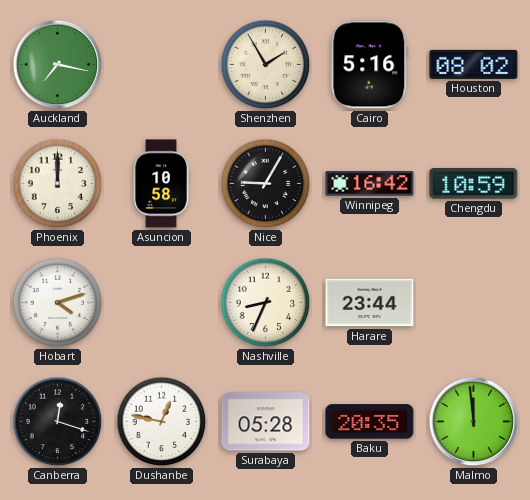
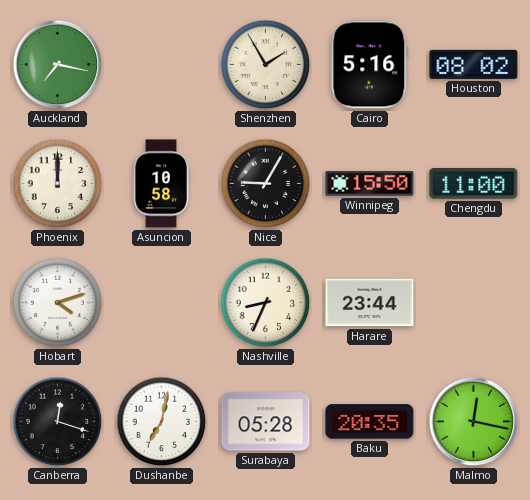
Winnipeg: 16:42 -> 15:50
Chengdu: 10:59 -> 11:00
Dushanbe: 12:47 -> 7:02
Malmo: 11:59 -> 12:17
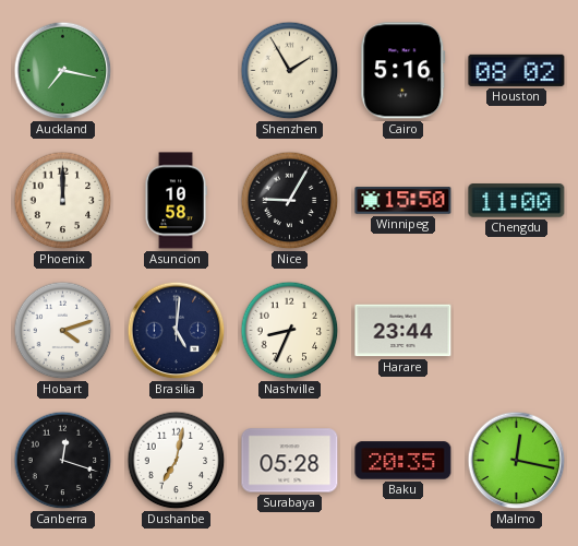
Brasilia: none -> 5:01
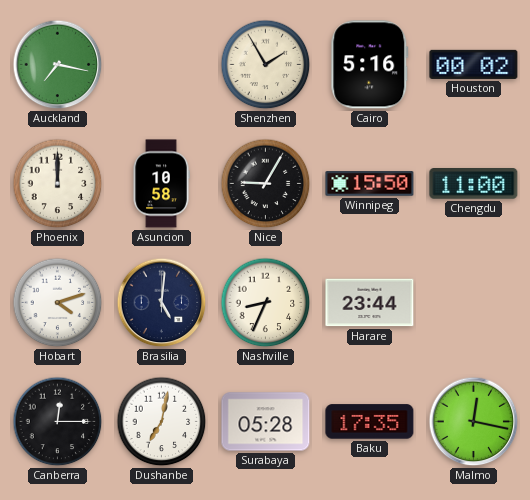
Houston: 08:02 -> 00:02
Canberra: 12:18 -> 12:15
Baku: 20:35 -> 17:35
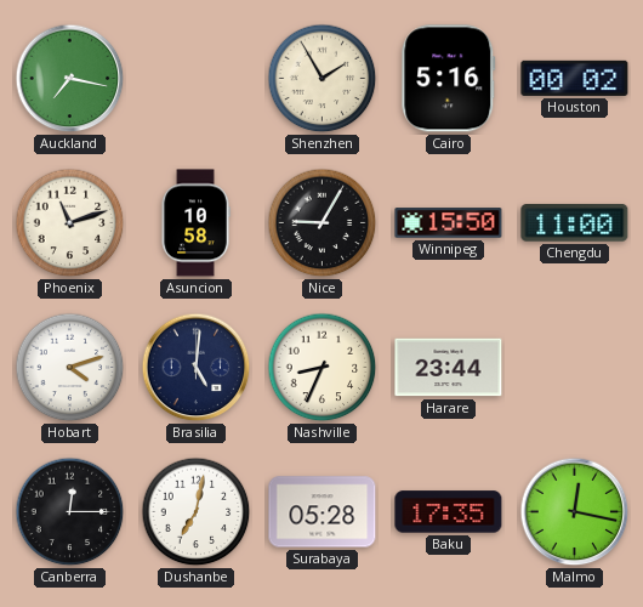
Phoenix: 12:00 -> 11:12
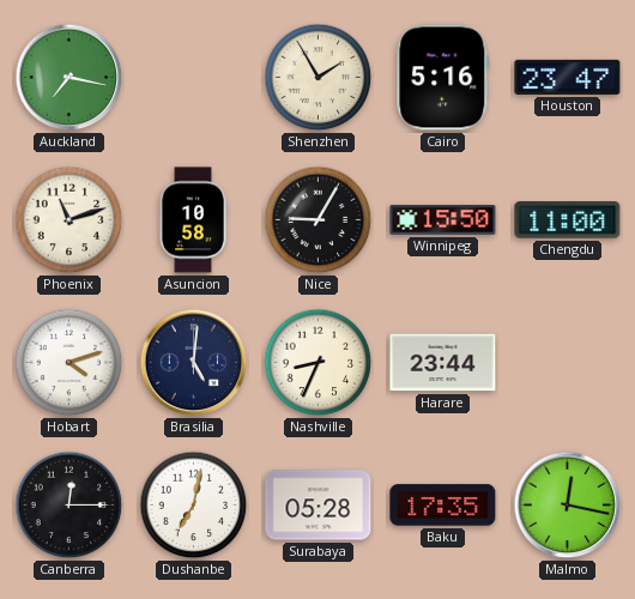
Houston: 00:02 -> 23:47
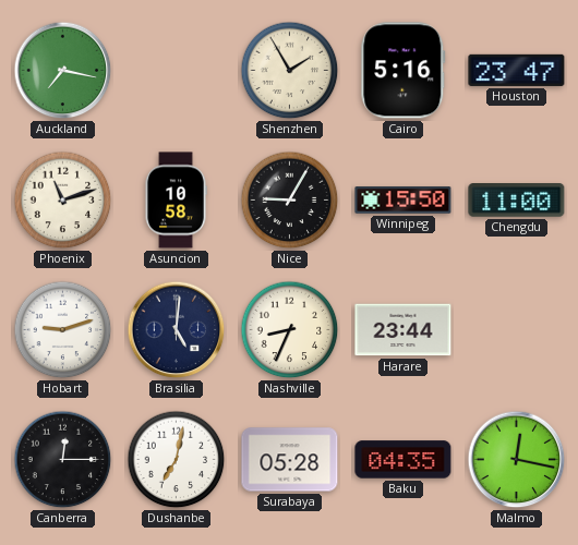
Hobart: 4:12 -> 9:12
Baku: 17:35 -> 04:35
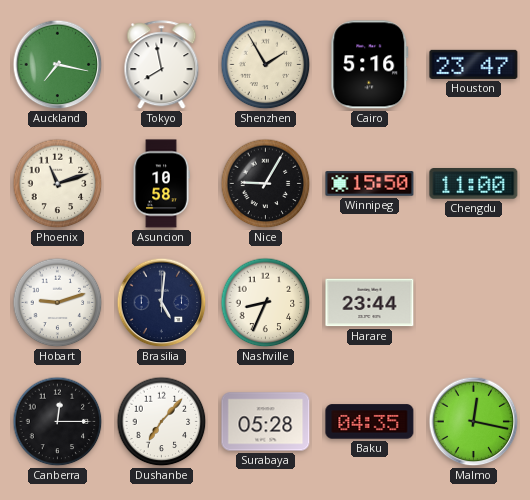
Tokyo: none -> 7:58
Dushanbe: 7:02 -> 7:07
